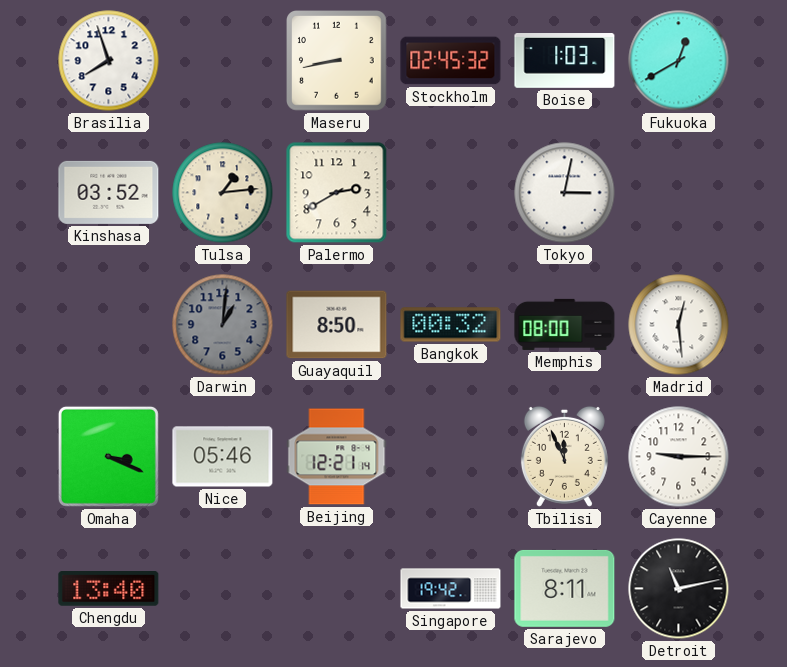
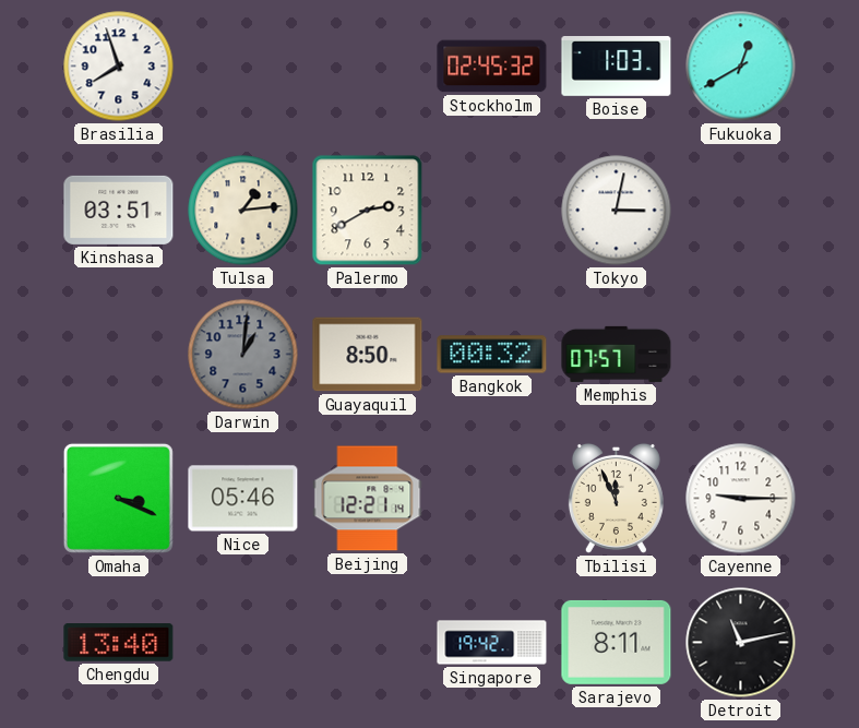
Maseru: 8:43 -> none
Kinshasa: 03:52 -> 03:51
Memphis: 08:00 -> 07:57
Madrid: 12:29 -> none
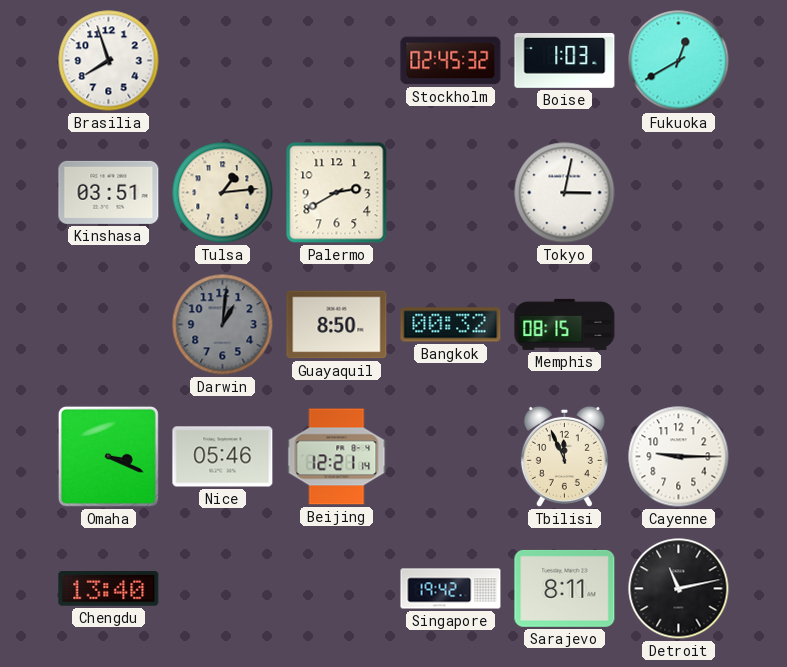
Memphis: 07:57 -> 08:15
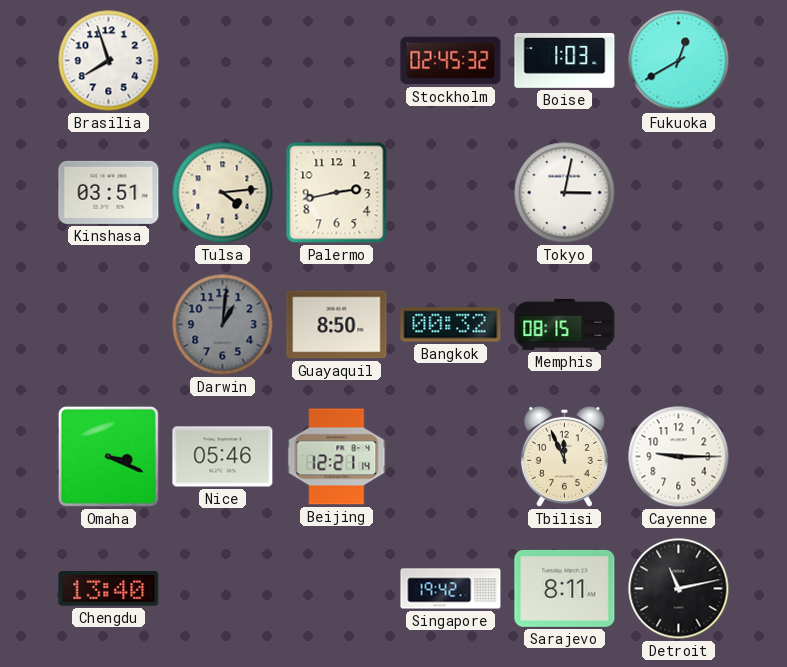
Tulsa: 1:14 -> 4:14
Palermo: 2:40 -> 2:43
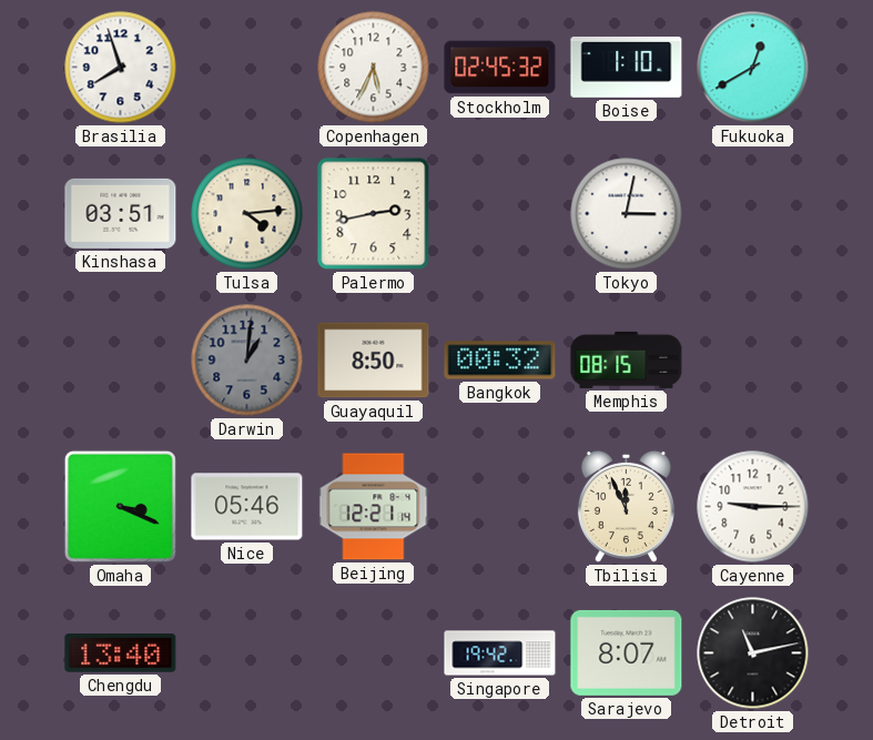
Copenhagen: none -> 5:34
Boise: 1:03 -> 1:10
Sarajevo: 8:11 -> 8:07
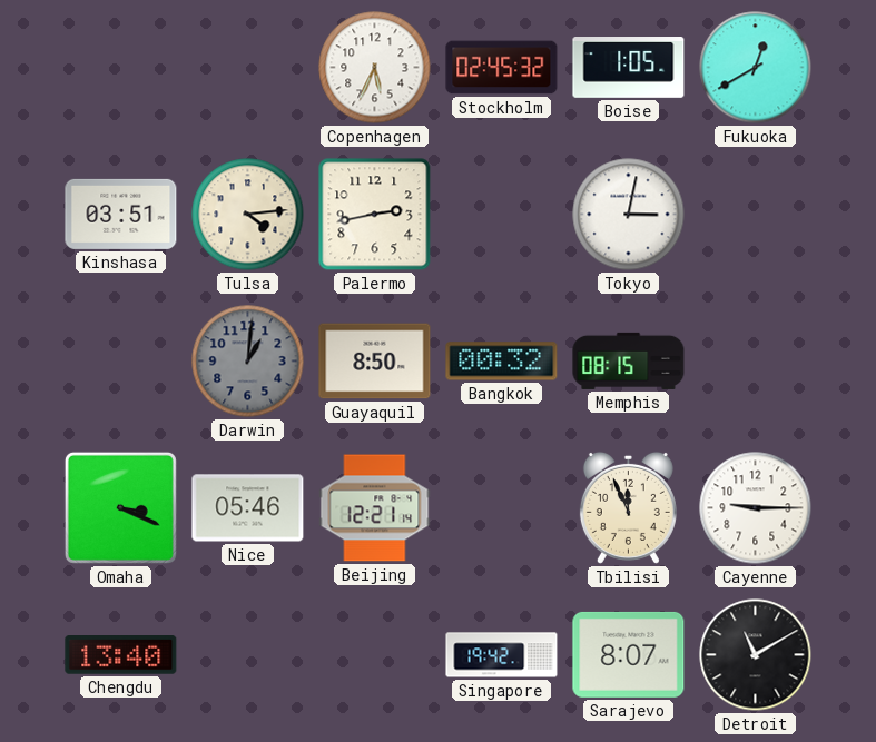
Brasilia: 7:57 -> none
Boise: 1:10 -> 1:05
Detroit: 11:13 -> 11:10
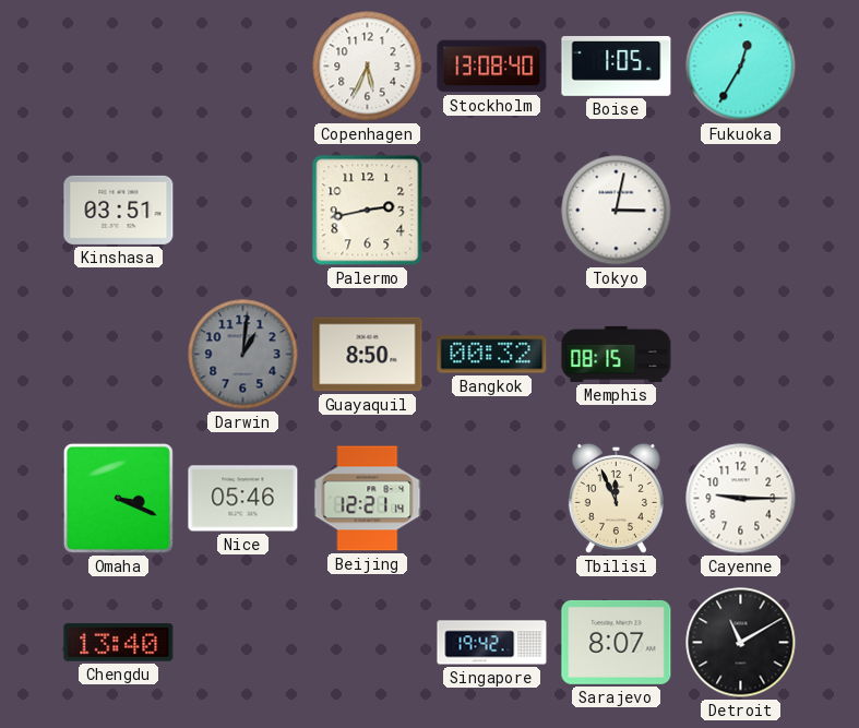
Stockholm: 02:45 -> 13:08
Fukuoka: 12:40 -> 12:35
Tulsa: 4:14 -> none
